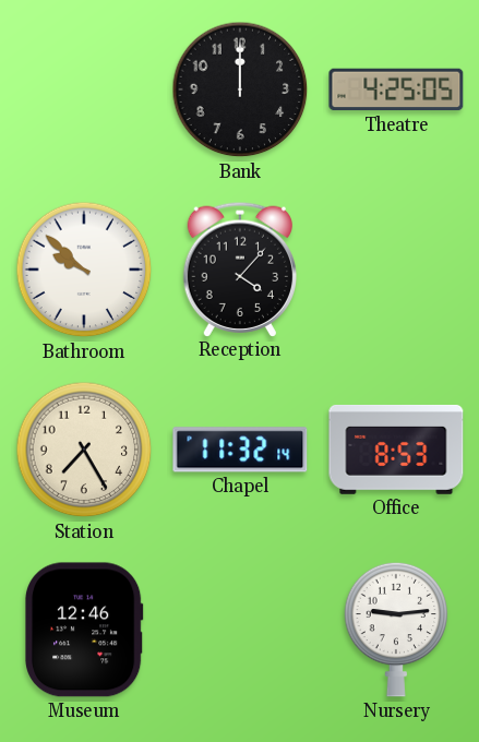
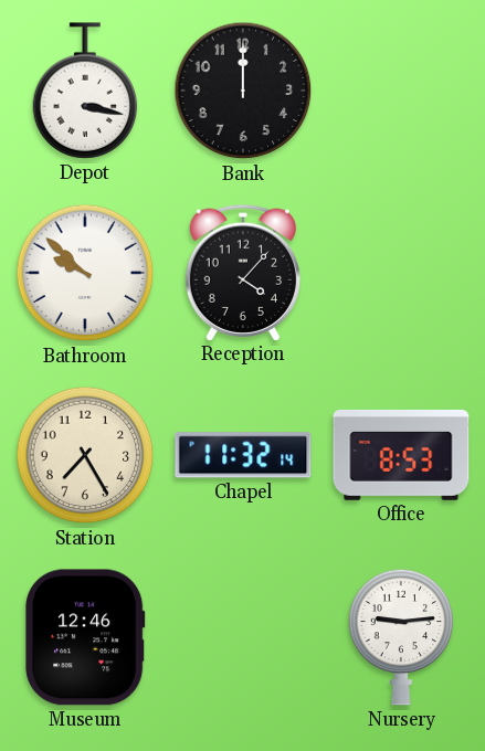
Depot: none -> 3:17
Theatre: 4:25 -> none
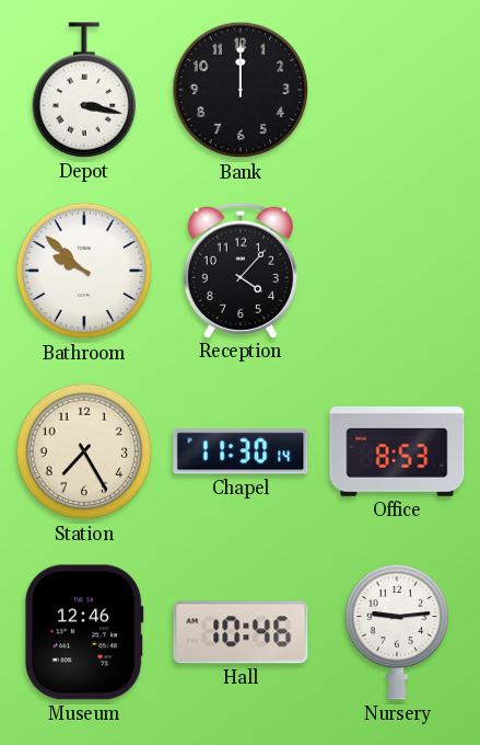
Chapel: 11:32 -> 11:30
Hall: none -> 10:46
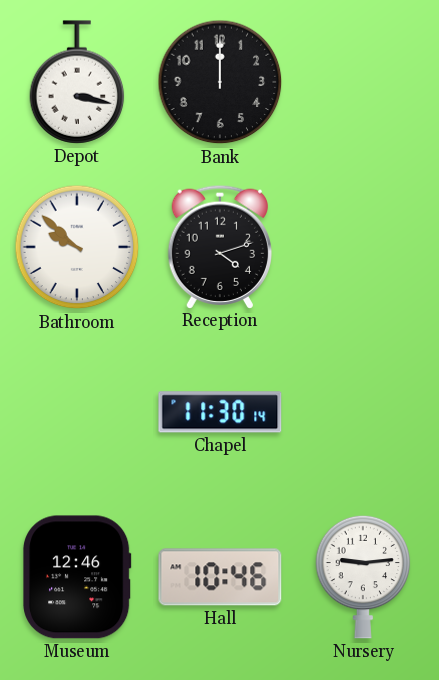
Reception: 4:07 -> 4:12
Station: 7:25 -> none
Office: 8:53 -> none
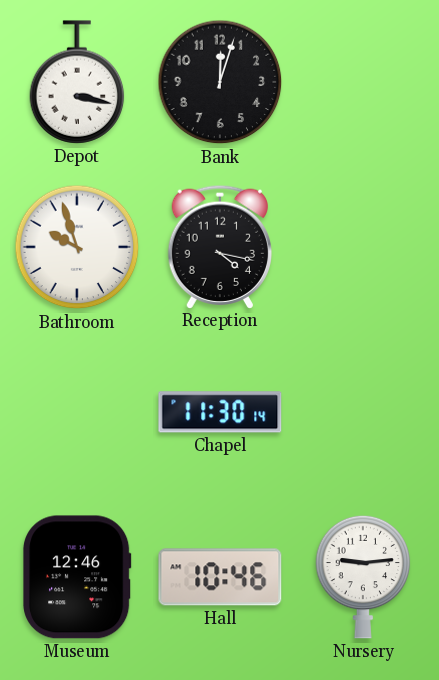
Bank: 12:00 -> 12:03
Bathroom: 9:52 -> 9:57
Reception: 4:12 -> 4:17
